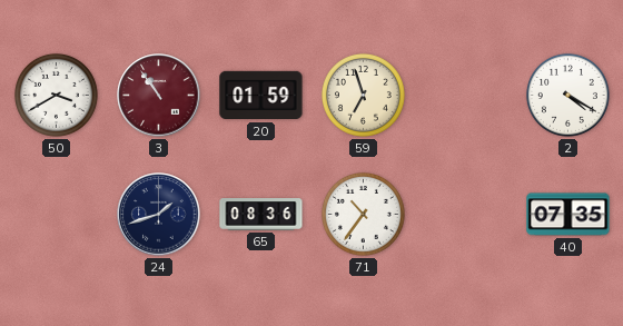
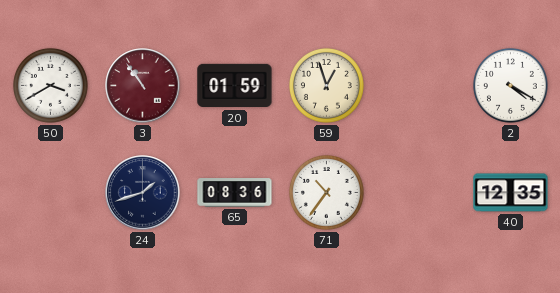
59: 6:57 -> 12:57
40: 07:35 -> 12:35
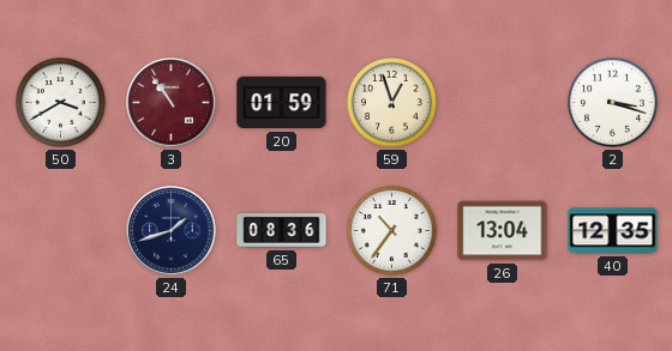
2: 4:20 -> 3:18
26: none -> 13:04
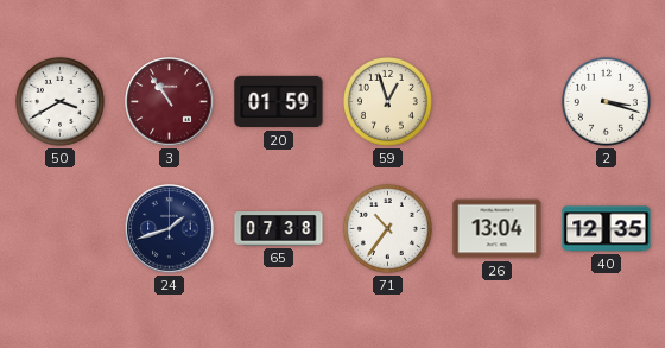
65: 08:36 -> 07:38
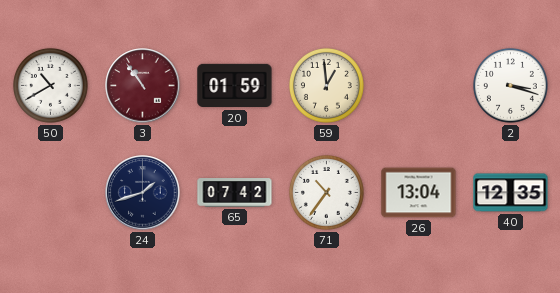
50: 3:40 -> 10:40
59: 12:57 -> 12:59
65: 07:38 -> 07:42
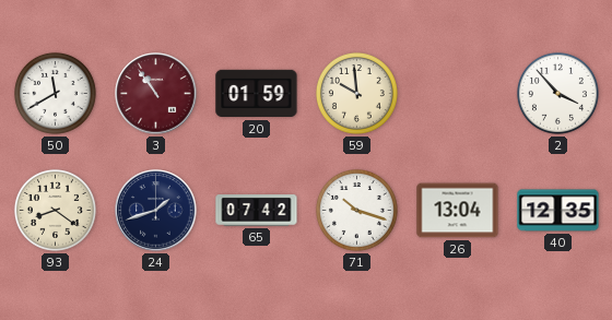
50: 10:40 -> 11:40
59: 12:59 -> 9:59
2: 3:18 -> 3:53
93: none -> 8:21
71: 10:36 -> 10:18
